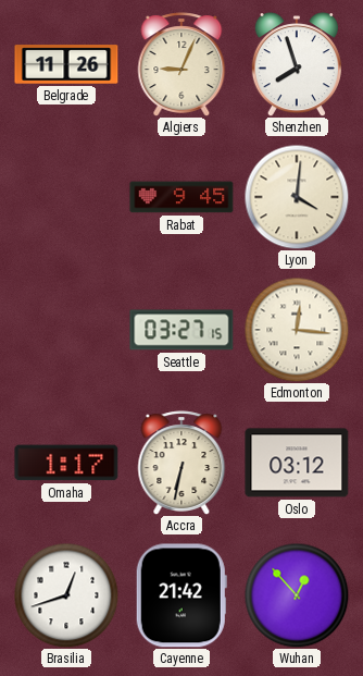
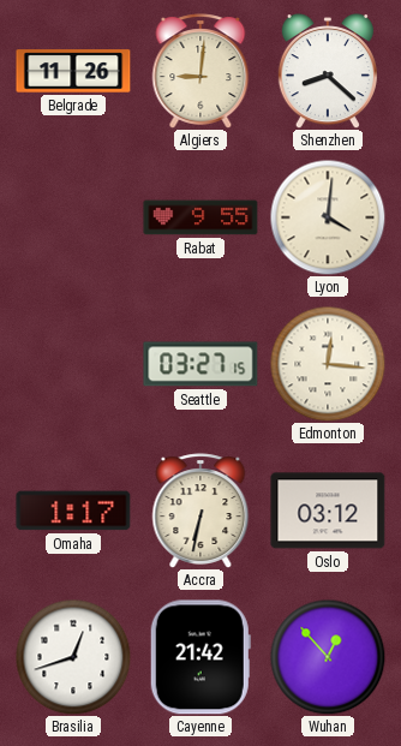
Algiers: 9:04 -> 9:01
Shenzhen: 7:57 -> 8:22
Rabat: 9:45 -> 9:55
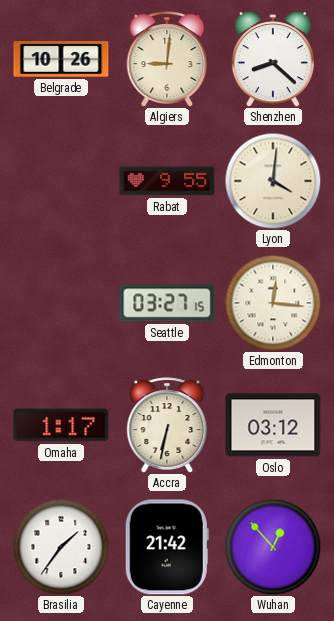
Belgrade: 11:26 -> 10:26
Brasilia: 12:42 -> 1:36
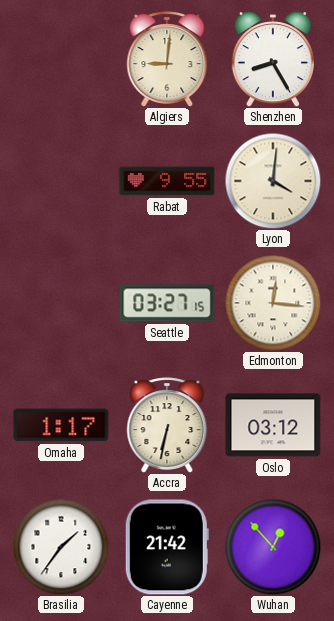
Belgrade: 10:26 -> none
Shenzhen: 8:22 -> 8:25
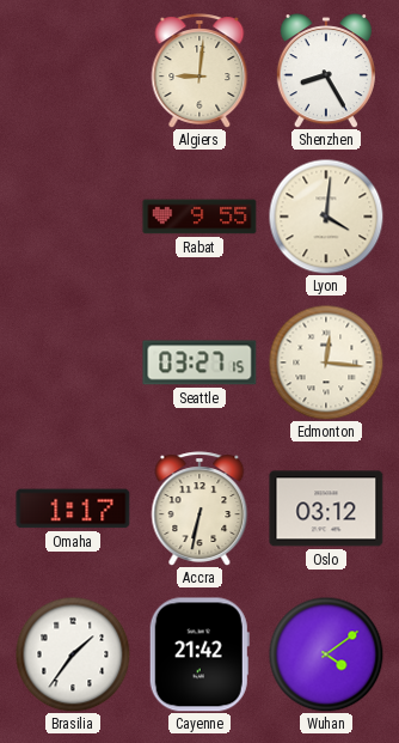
Wuhan: 12:53 -> 4:09
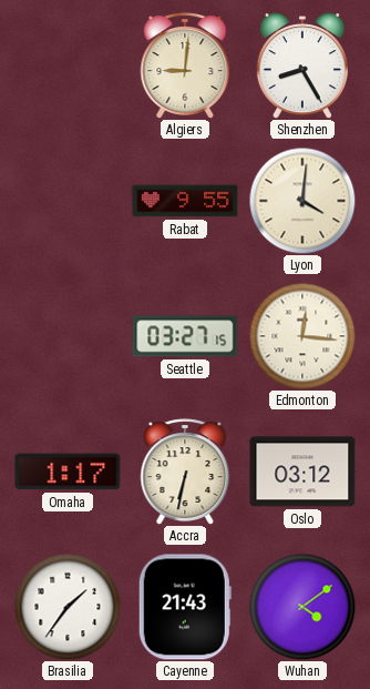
Cayenne: 21:42 -> 21:43
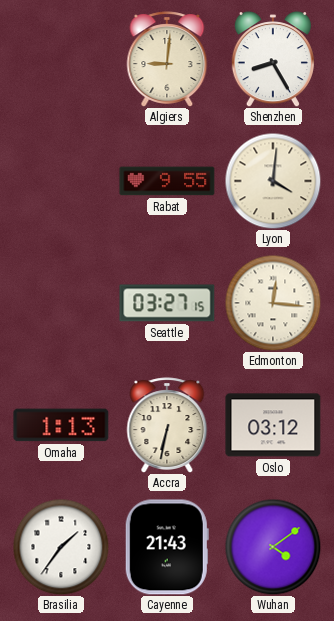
Omaha: 1:17 -> 1:13
